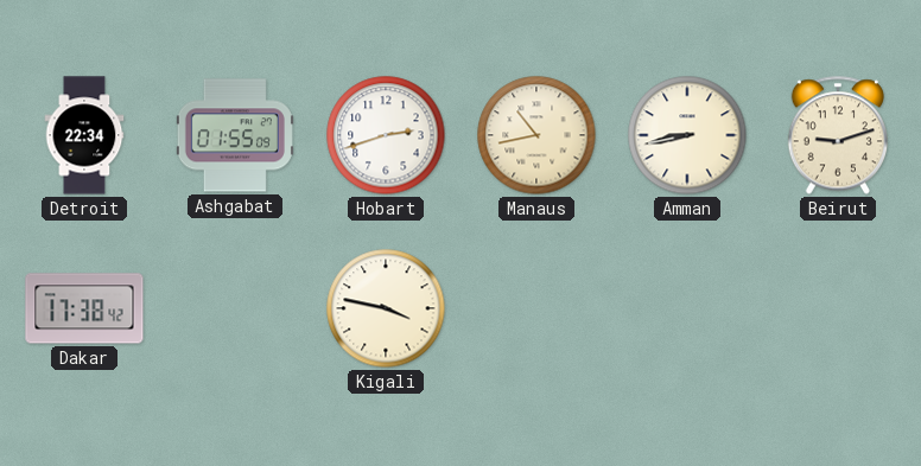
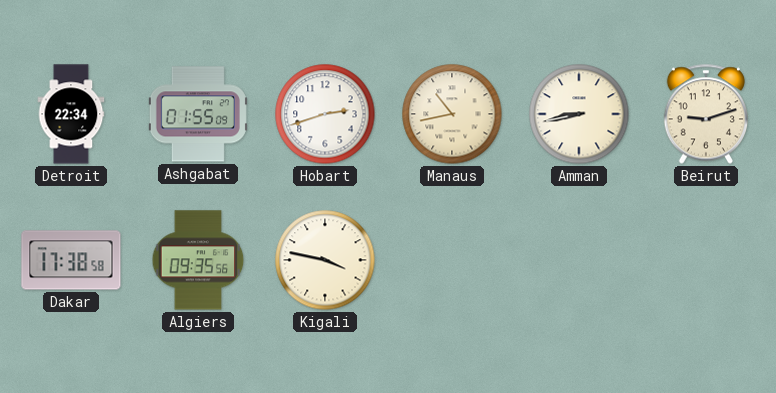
Dakar: 17:38:42 -> 17:38:58
Algiers: none -> 09:35
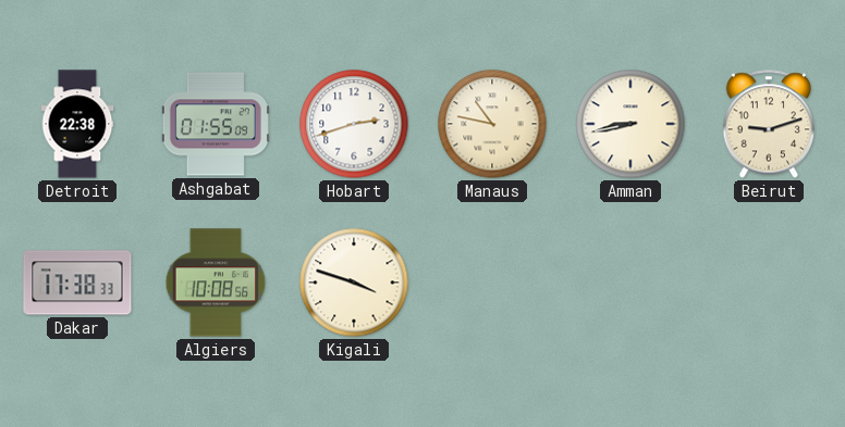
Detroit: 22:34 -> 22:38
Manaus: 10:43 -> 10:47
Dakar: 17:38:58 -> 17:38:33
Algiers: 09:35 -> 10:08
Kigali: 3:47 -> 3:48
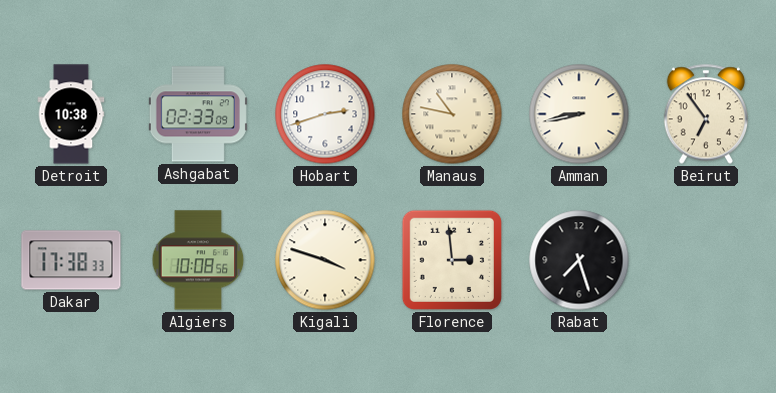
Detroit: 22:38 -> 10:38
Ashgabat: 01:55 -> 02:33
Beirut: 9:12 -> 6:54
Florence: none -> 2:59
Rabat: none -> 7:27
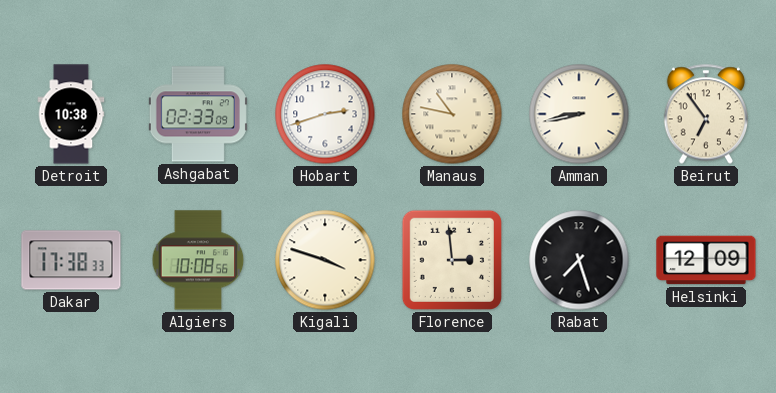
Helsinki: none -> 12:09
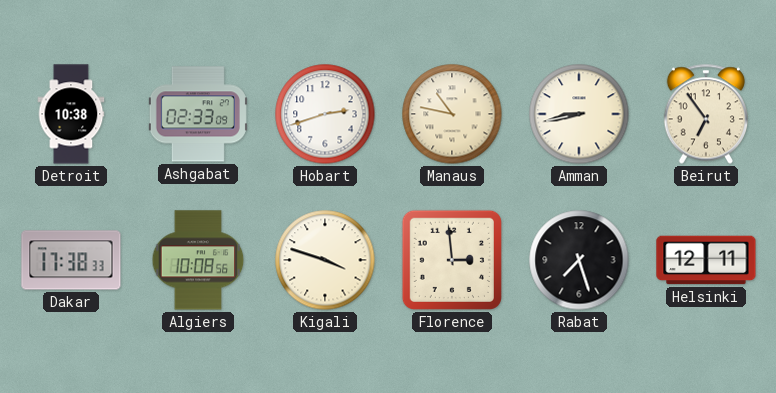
Helsinki: 12:09 -> 12:11
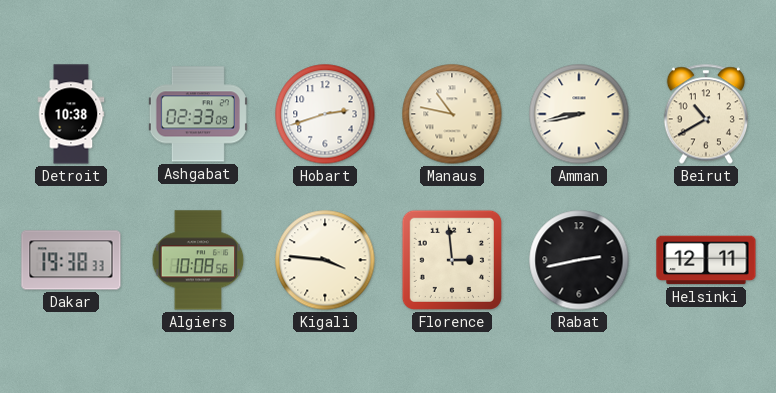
Beirut: 6:54 -> 10:40
Dakar: 17:38 -> 19:38
Kigali: 3:48 -> 3:46
Rabat: 7:27 -> 2:43
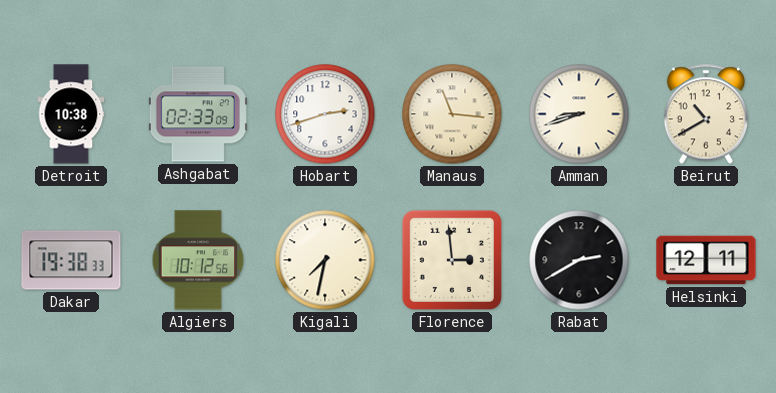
Manaus: 10:47 -> 11:16
Amman: 8:43 -> 8:42
Algiers: 10:08 -> 10:12
Kigali: 3:46 -> 7:32
Rabat: 2:43 -> 2:40
